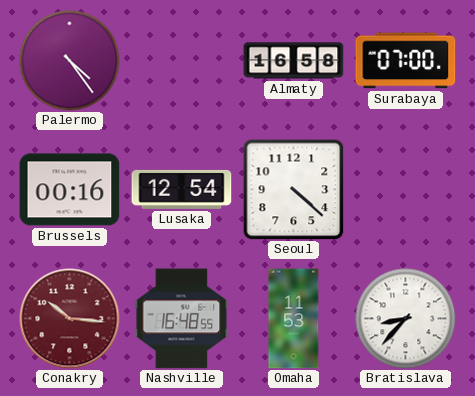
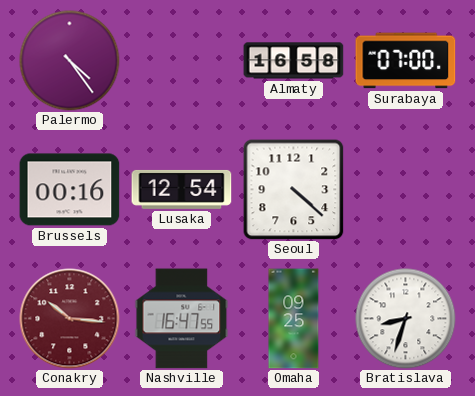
Nashville: 16:48 -> 16:47
Omaha: 11:53 -> 09:25
Bratislava: 8:37 -> 8:33
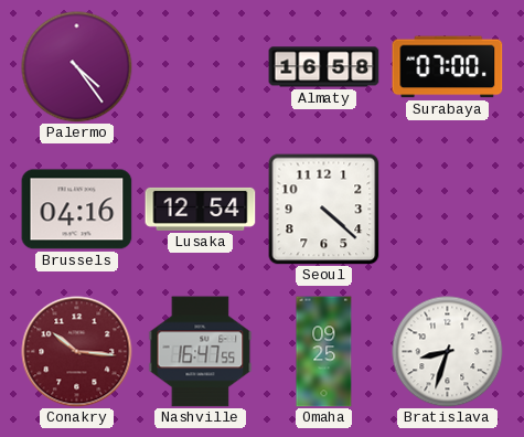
Brussels: 00:16 -> 04:16
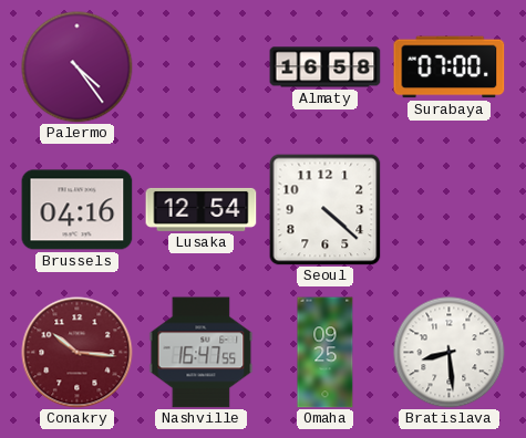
Bratislava: 8:33 -> 8:29
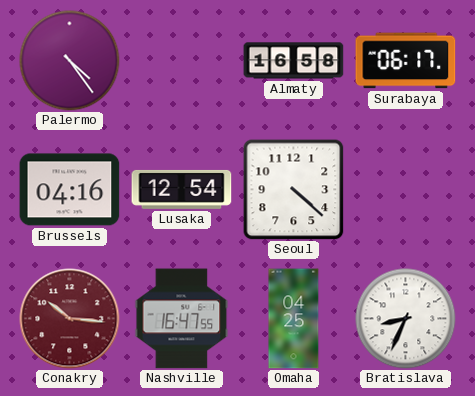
Surabaya: 07:00 -> 06:17
Omaha: 09:25 -> 04:25
Bratislava: 8:29 -> 8:34
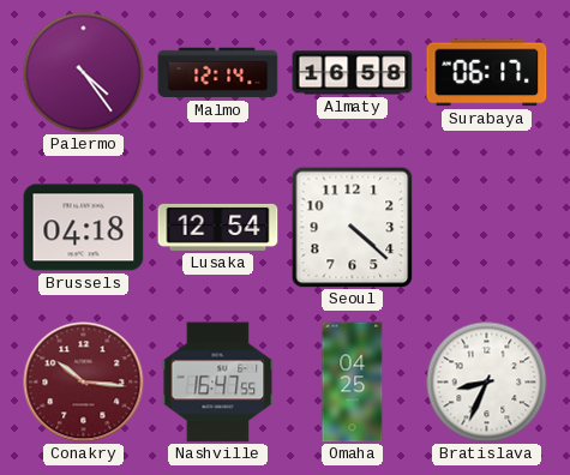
Malmo: none -> 12:14
Brussels: 04:16 -> 04:18
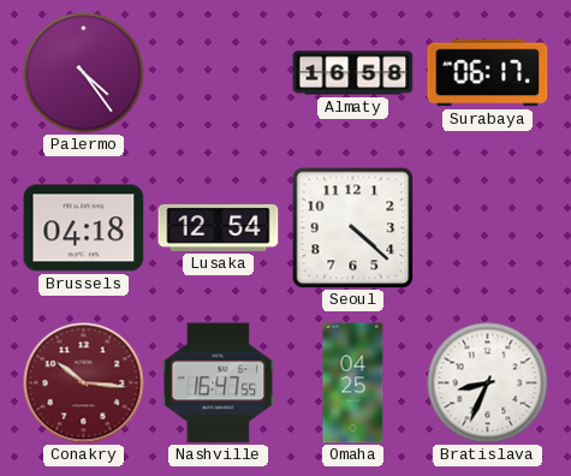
Malmo: 12:14 -> none
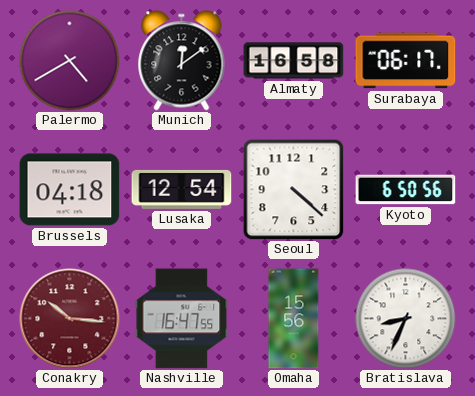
Palermo: 4:24 -> 4:40
Munich: none -> 12:09
Kyoto: none -> 6:50
Omaha: 04:25 -> 15:56
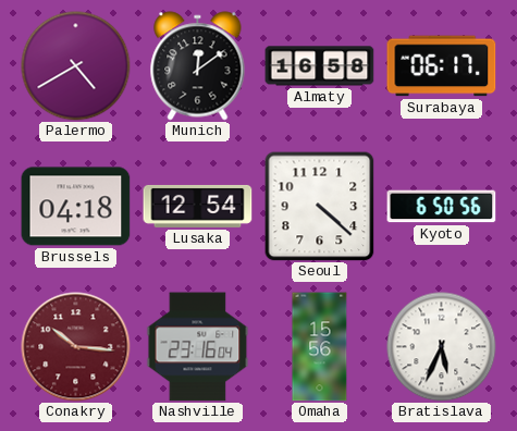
Nashville: 16:47 -> 23:16
Bratislava: 8:34 -> 5:34
